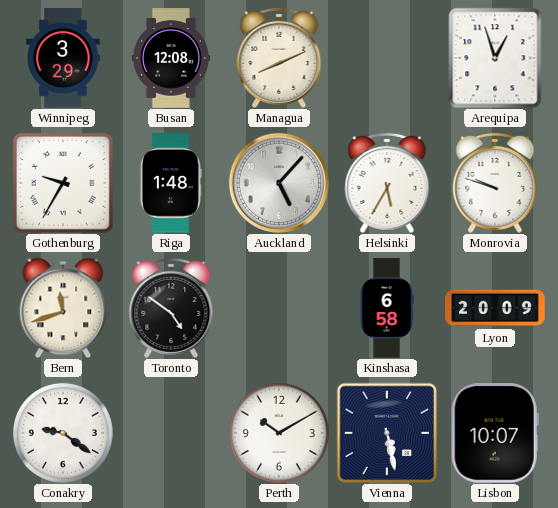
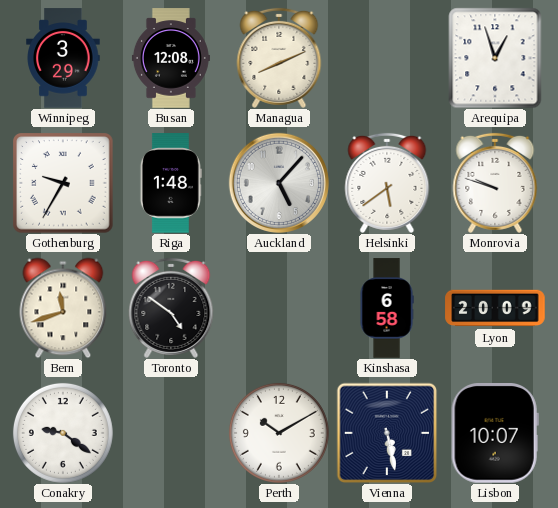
Helsinki: 5:35 -> 5:39
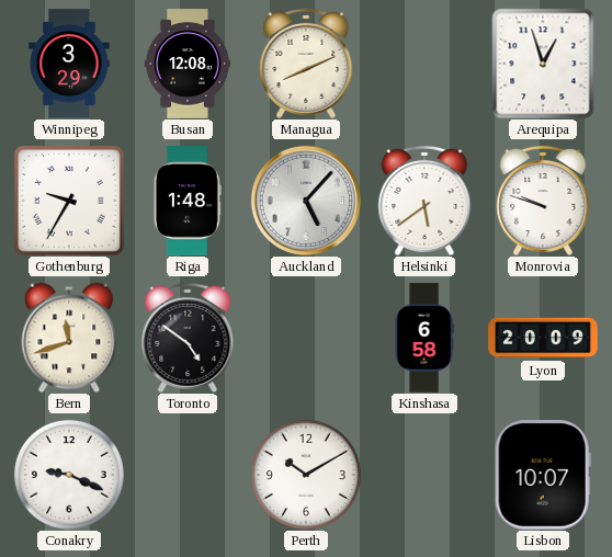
Conakry: 9:21 -> 9:19
Vienna: 5:28 -> none
